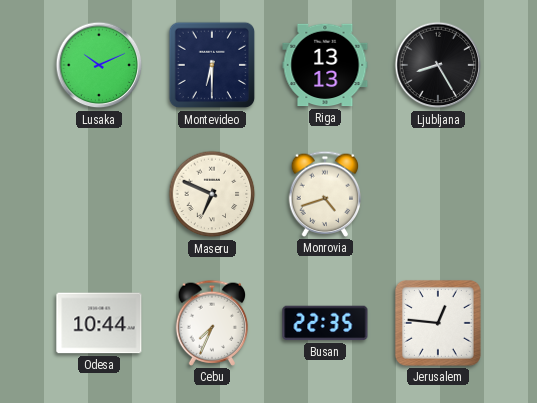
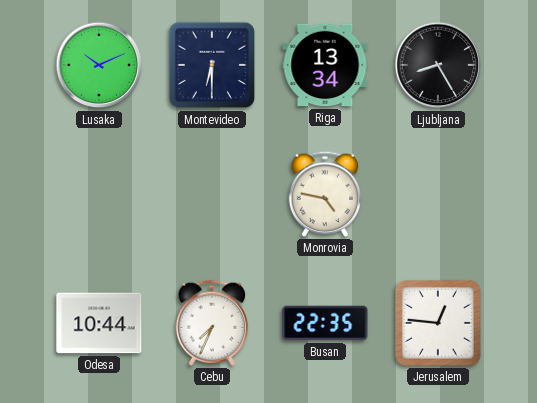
Riga: 13:13 -> 13:34
Maseru: 6:49 -> none
Monrovia: 4:42 -> 4:47
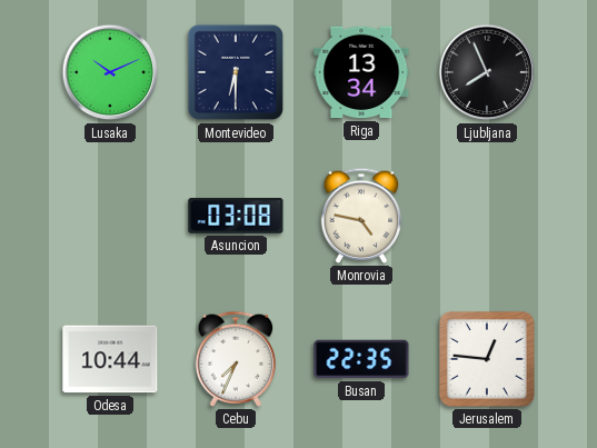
Ljubljana: 8:25 -> 7:56
Asuncion: none -> 03:08
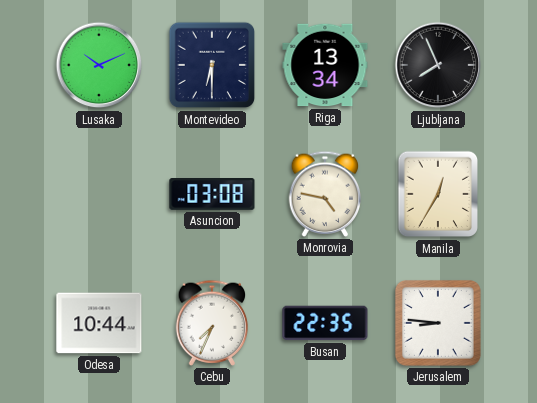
Manila: none -> 12:35
Jerusalem: 12:46 -> 8:46
